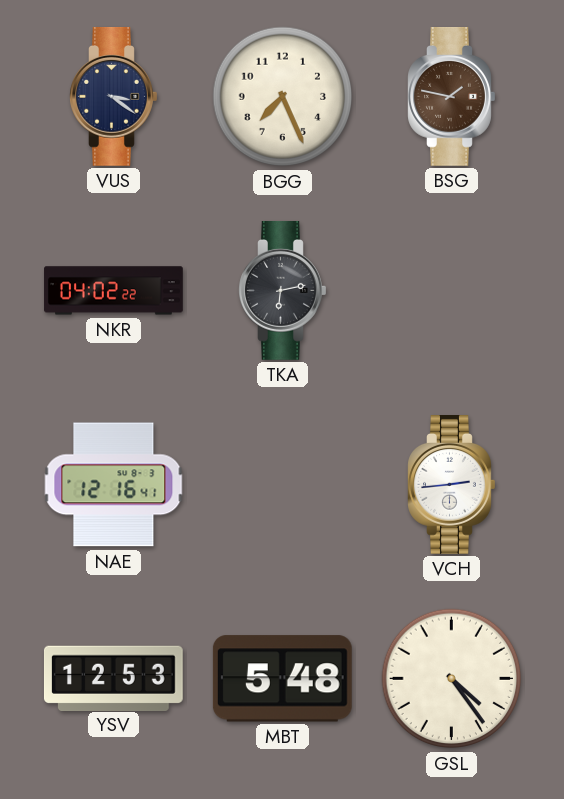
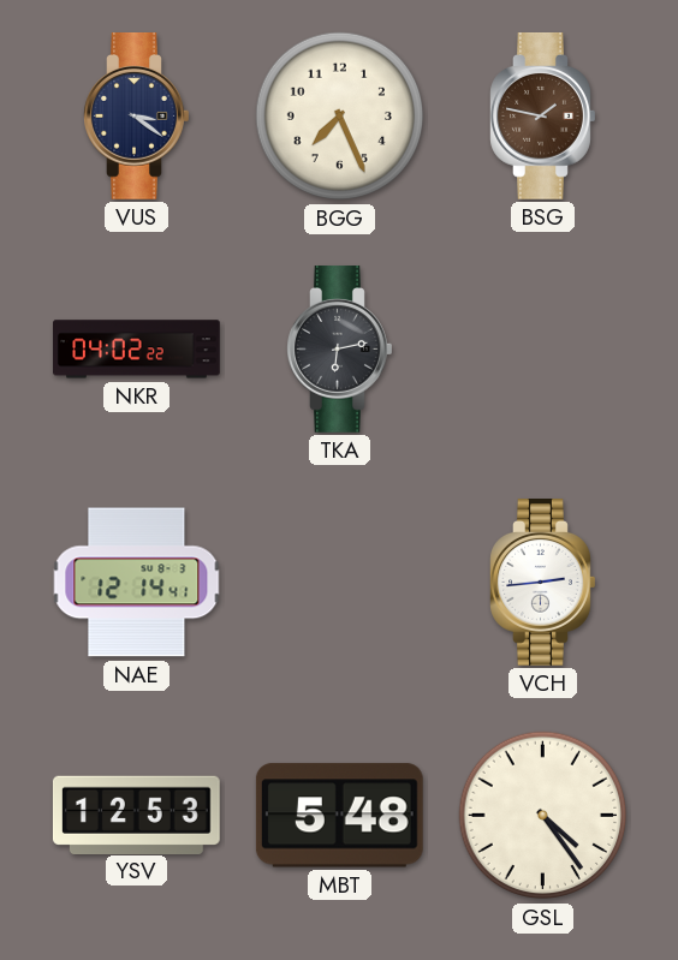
NAE: 12:16 -> 12:14
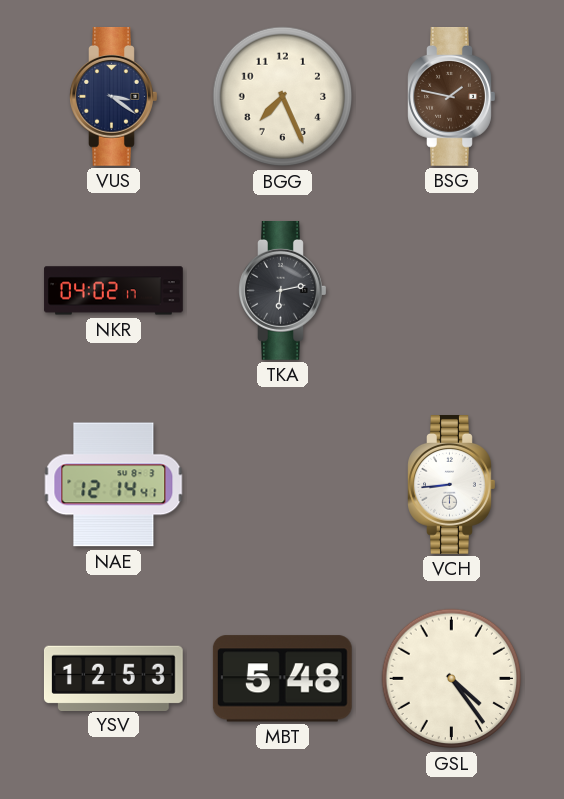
NKR: 04:02:22 -> 04:02:17
VCH: 2:44 -> 8:44
